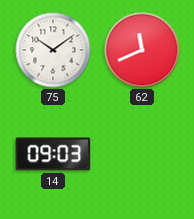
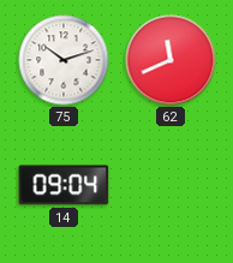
75: 10:09 -> 10:12
14: 09:03 -> 09:04
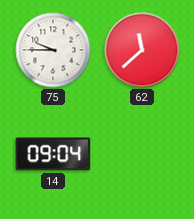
75: 10:12 -> 9:45
62: 11:41 -> 11:38
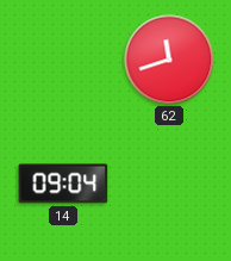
75: 9:45 -> none
62: 11:38 -> 11:42
